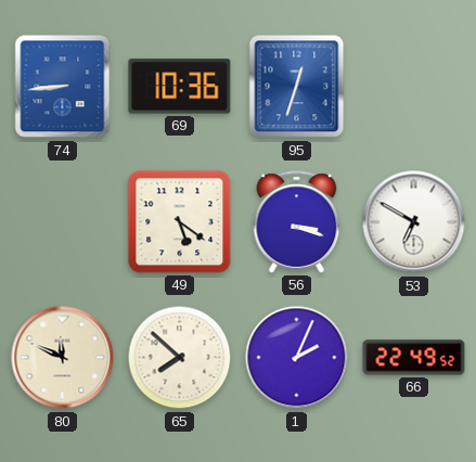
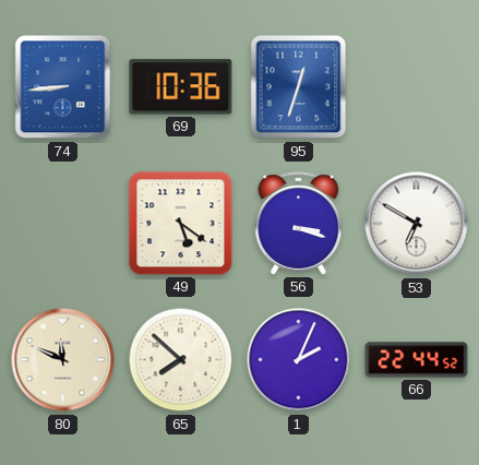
66: 22:49 -> 22:44
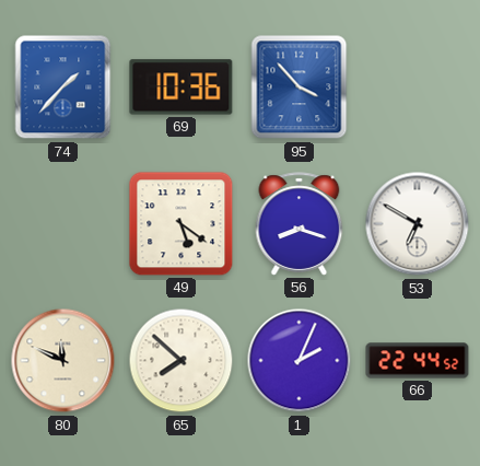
74: 8:44 -> 1:37
95: 12:33 -> 3:53
56: 3:18 -> 8:18
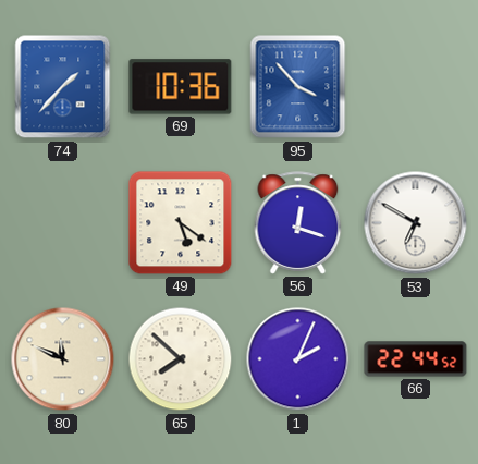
56: 8:18 -> 12:18
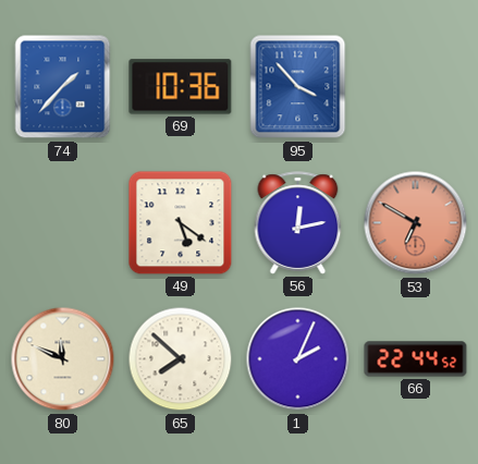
56: 12:18 -> 12:13
53 dial: white -> salmon
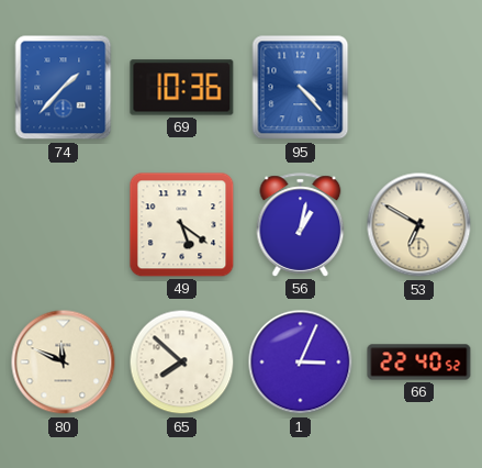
95: 3:53 -> 4:23
56: 12:13 -> 1:02
53 dial: salmon -> cream
1: 2:04 -> 3:04
66: 22:44 -> 22:40
